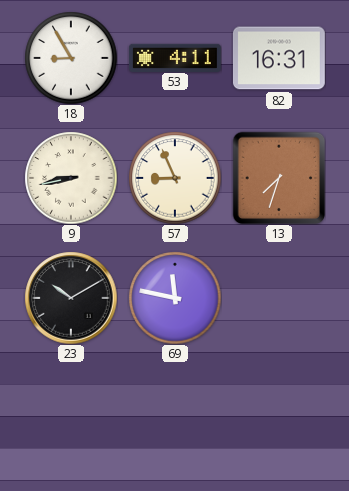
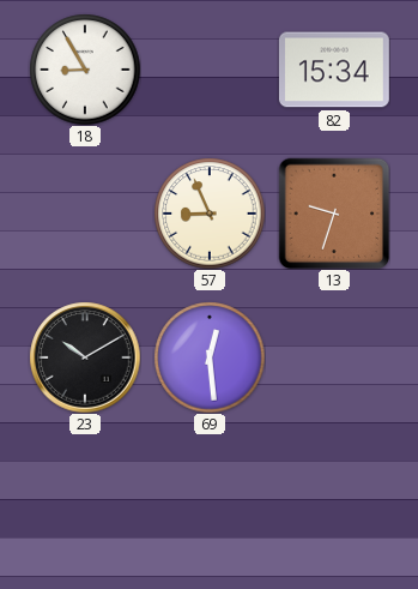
53: 4:11 -> none
82: 16:31 -> 15:34
9: 8:43 -> none
13: 7:33 -> 9:33
69: 11:47 -> 12:29
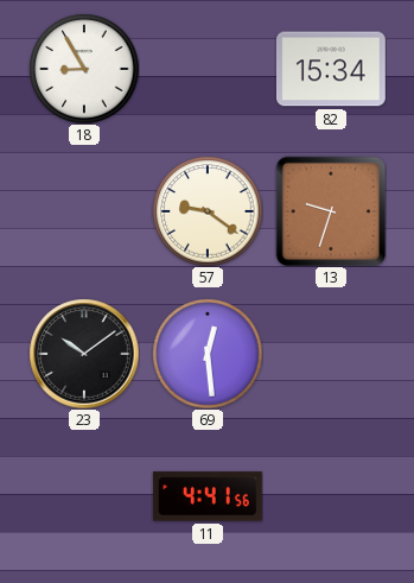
57: 8:56 -> 9:21
23: 10:10 -> 10:09
11: none -> 4:41
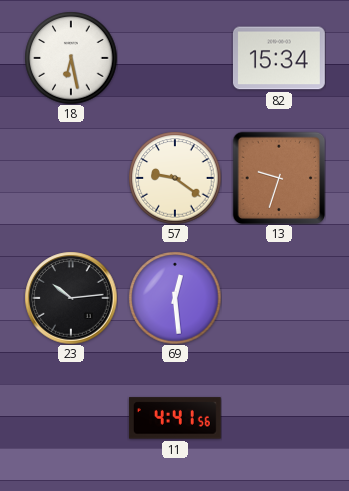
18: 8:55 -> 6:28
23: 10:09 -> 10:14
